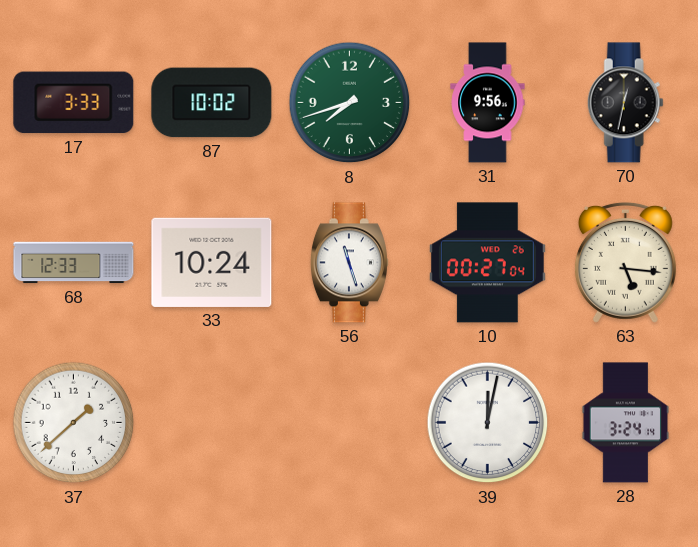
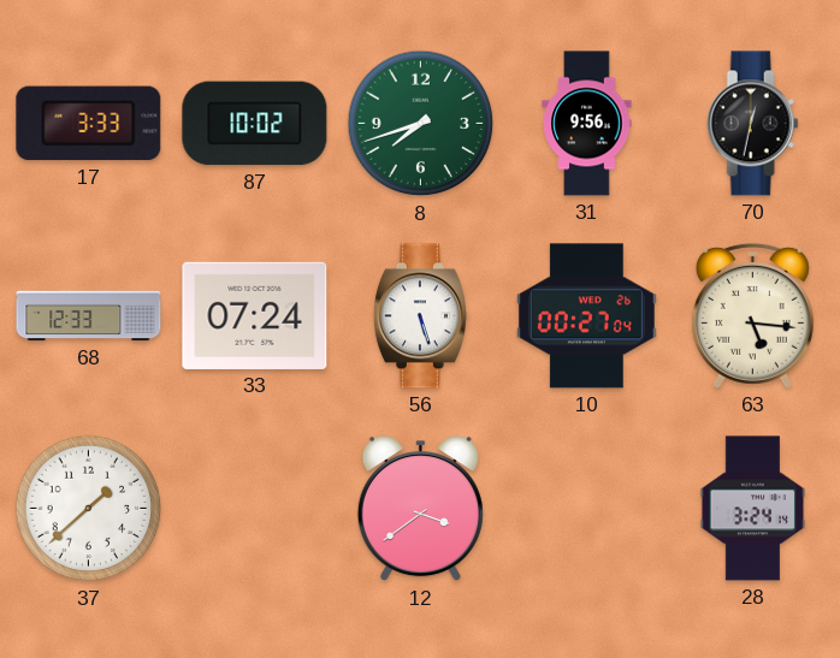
33: 10:24 -> 07:24
56: 11:27 -> 5:27
12: none -> 3:39
39: 12:02 -> none
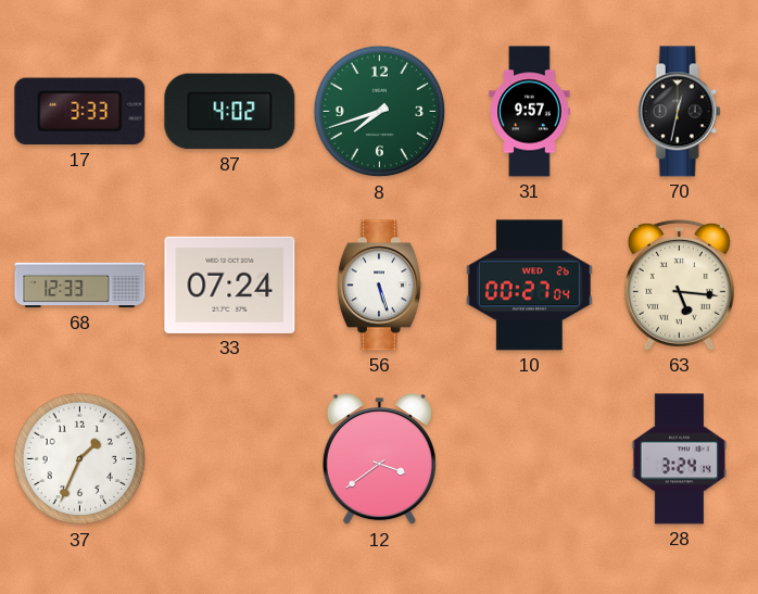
87: 10:02 -> 4:02
31: 9:56 -> 9:57
37: 1:38 -> 1:34
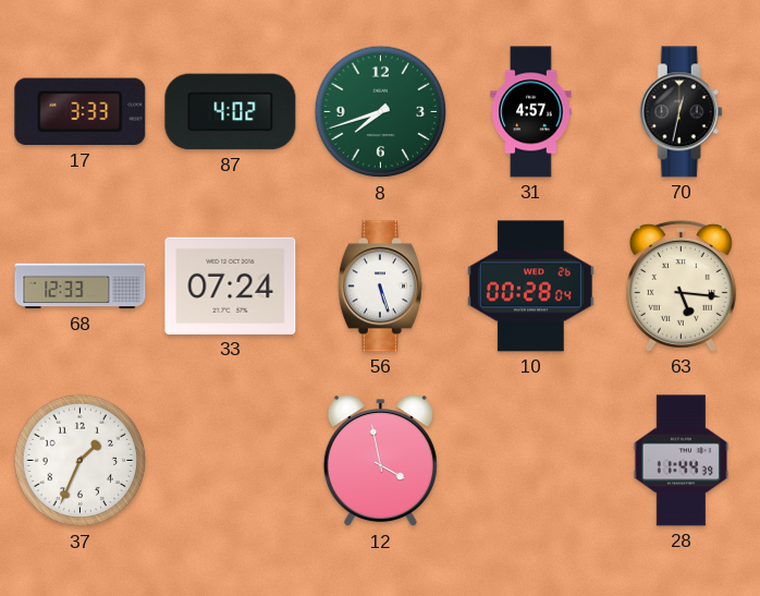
31: 9:57 -> 4:57
10: 00:27 -> 00:28
12: 3:39 -> 3:58
28: 3:24 -> 11:44
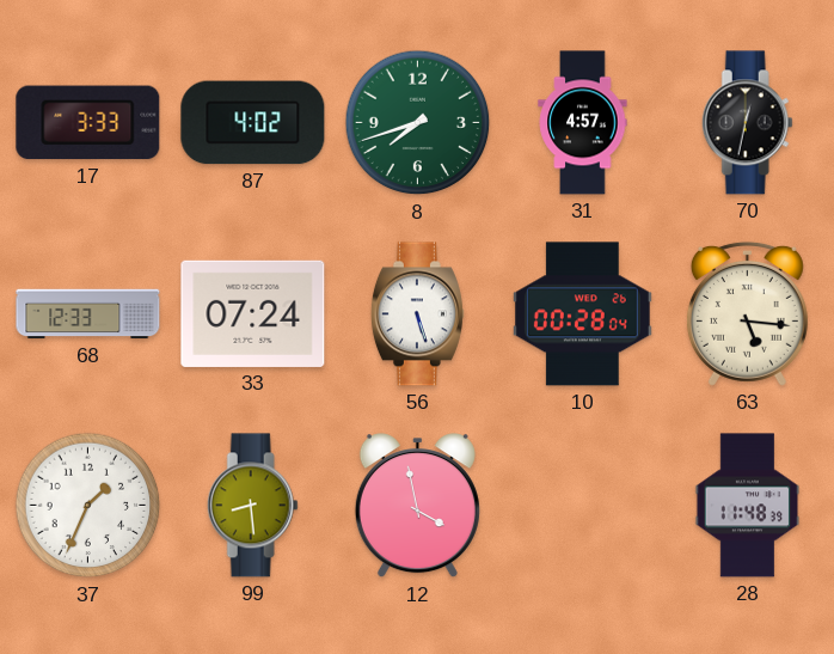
99: none -> 8:29
28: 11:44 -> 11:48
